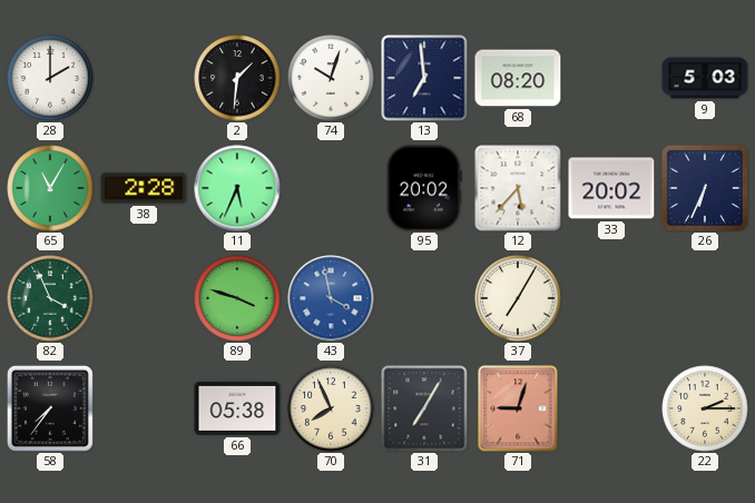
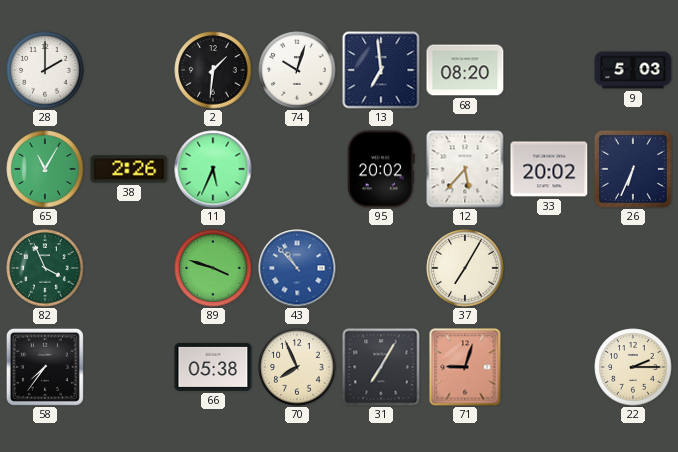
38: 2:28 -> 2:26
43: 3:58 -> 10:53
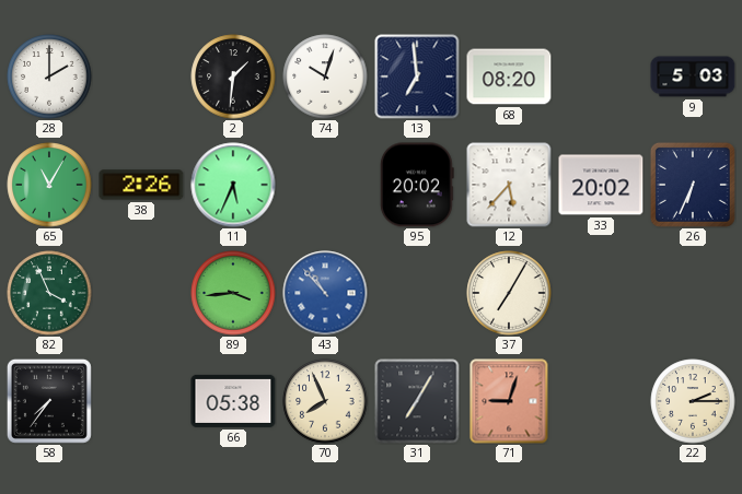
89: 3:48 -> 3:44
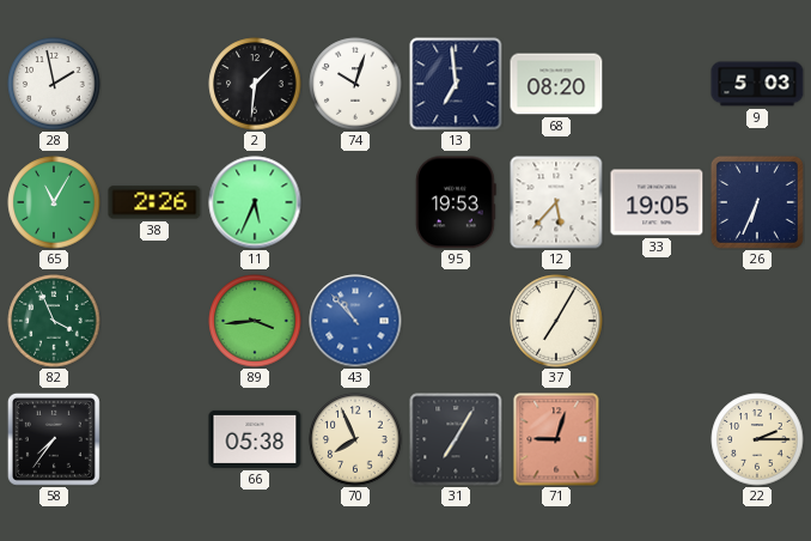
28: 2:00 -> 1:58
95: 20:02 -> 19:53
33: 20:02 -> 19:05
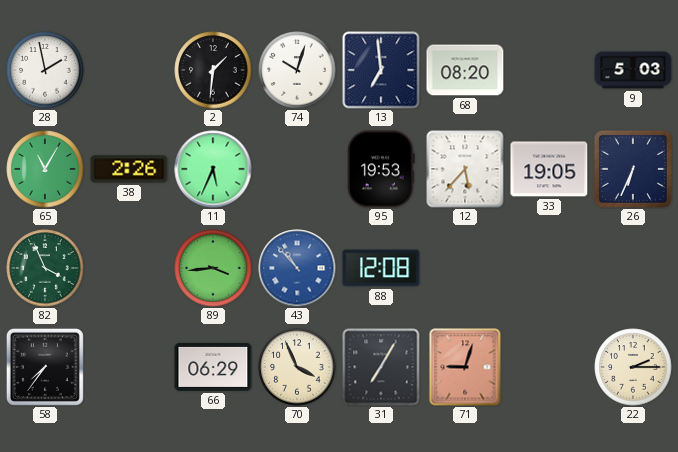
88: none -> 12:08
37: 7:05 -> none
66: 05:38 -> 06:29
70: 7:56 -> 3:56
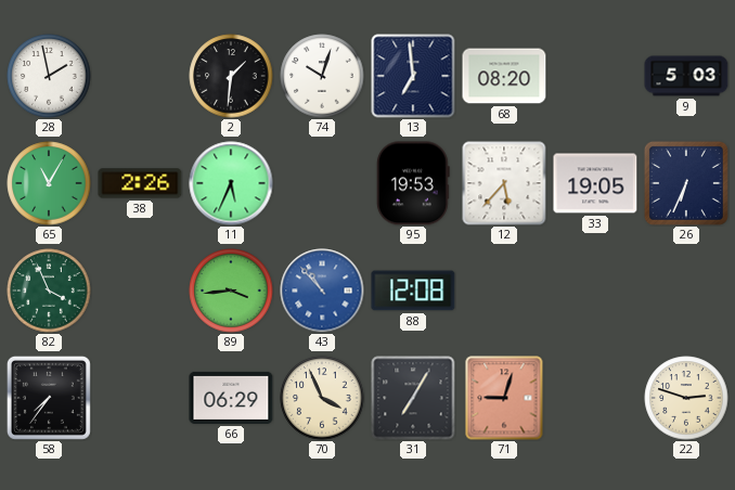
22: 2:15 -> 2:48
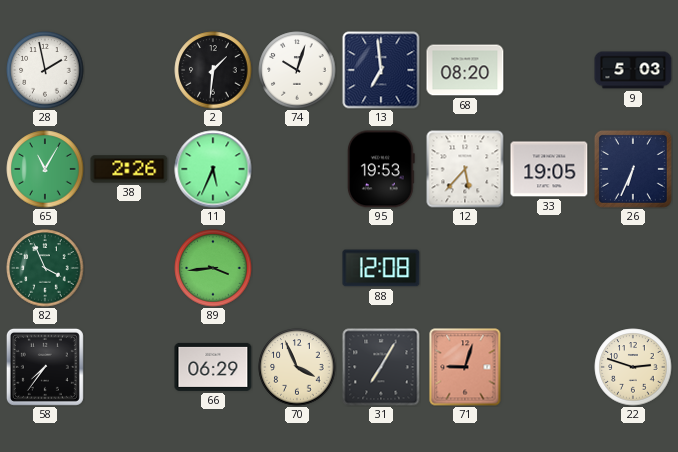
43: 10:53 -> none
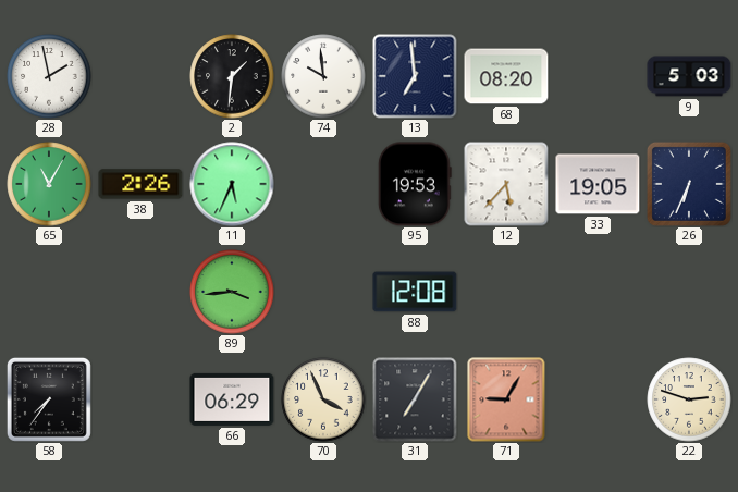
74: 10:03 -> 9:59
82: 3:56 -> none
71: 9:03 -> 9:05
